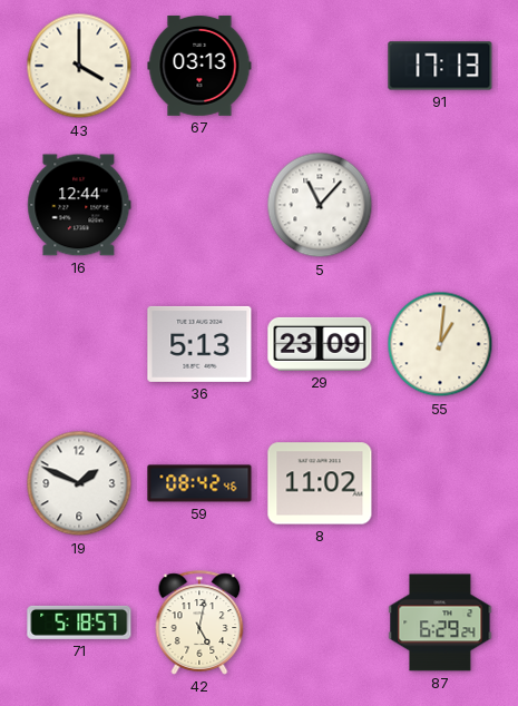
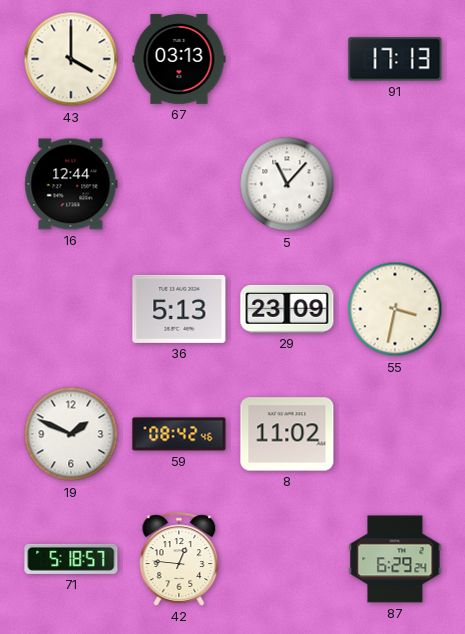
55: 1:01 -> 3:32
42: 5:02 -> 12:46
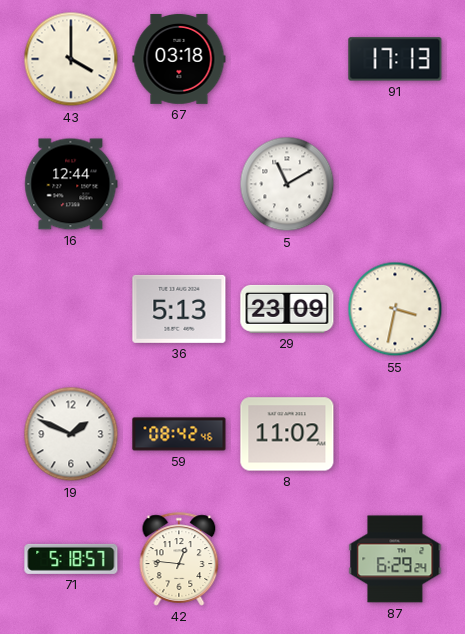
67: 03:13 -> 03:18
5: 11:07 -> 11:10
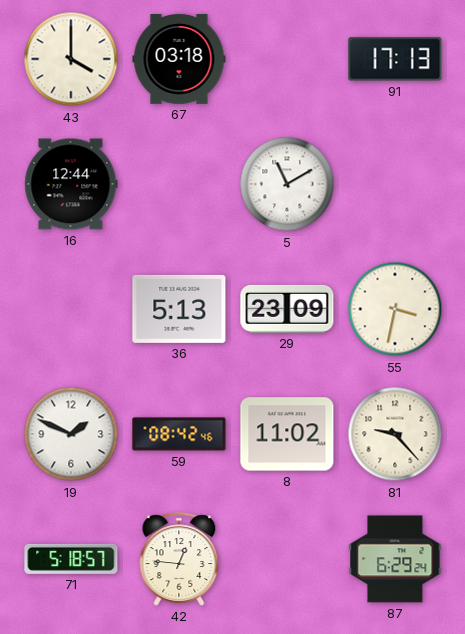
81: none -> 9:23
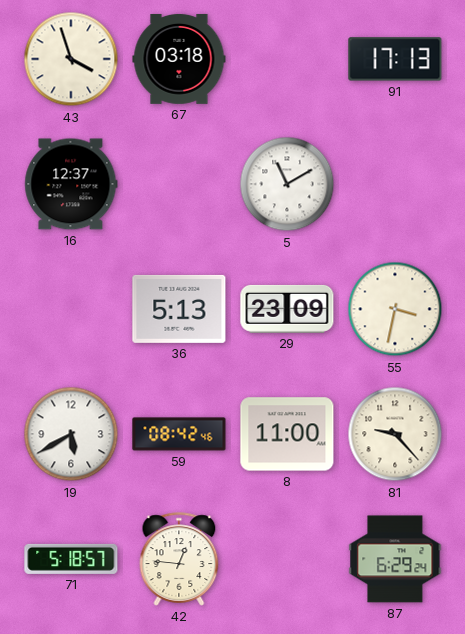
43: 4:00 -> 3:57
16: 12:44 -> 12:37
19: 1:49 -> 5:40
8: 11:02 -> 11:00
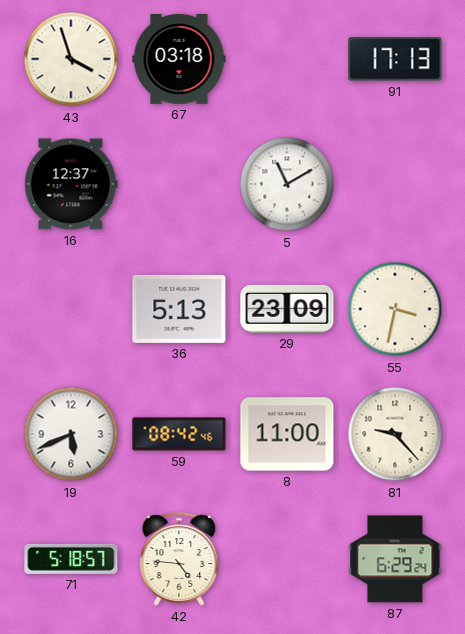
19: 5:40 -> 5:41
42: 12:46 -> 4:46
